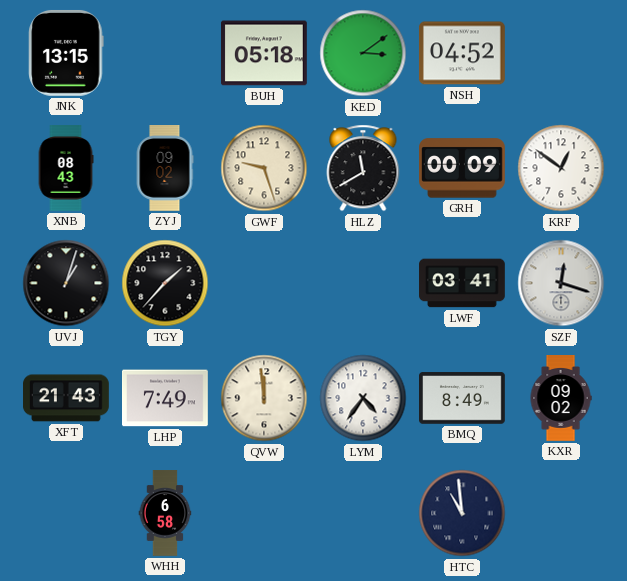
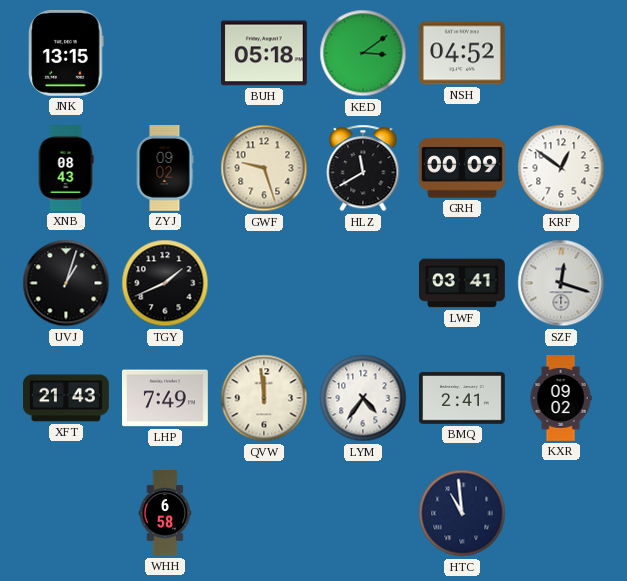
TGY: 1:37 -> 1:41
BMQ: 8:49 -> 2:41
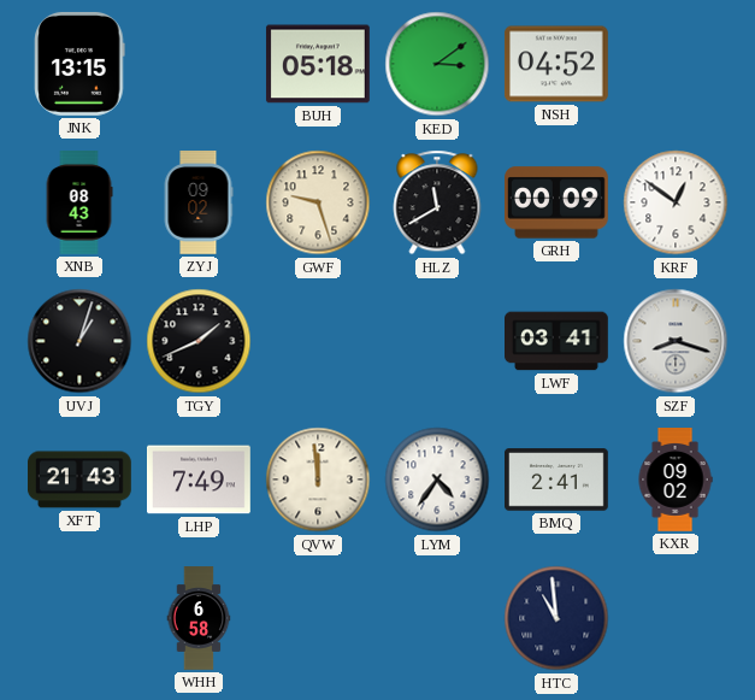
SZF: 12:18 -> 8:18
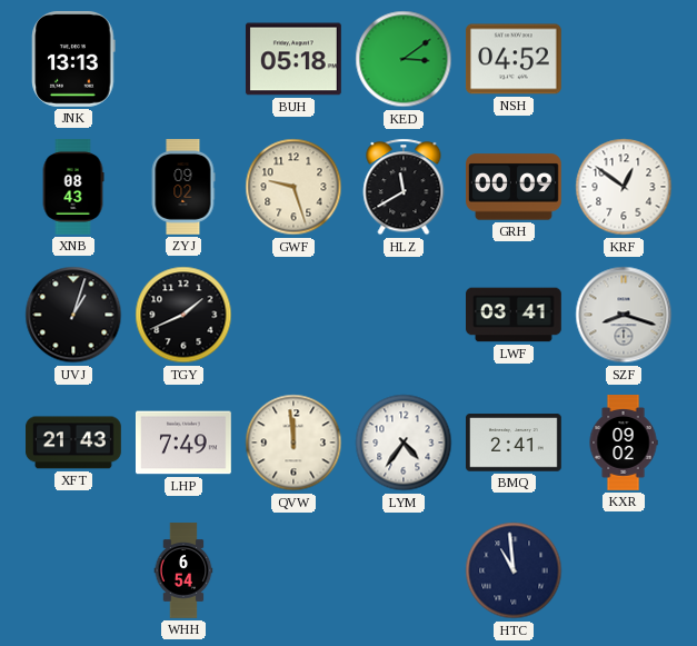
JNK: 13:15 -> 13:13
WHH: 6:58 -> 6:54
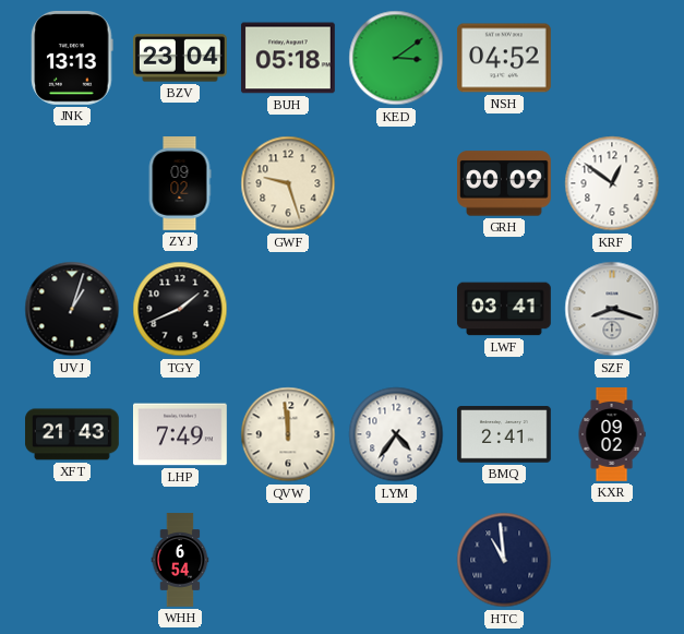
BZV: none -> 23:04
XNB: 08:43 -> none
HLZ: 11:40 -> none
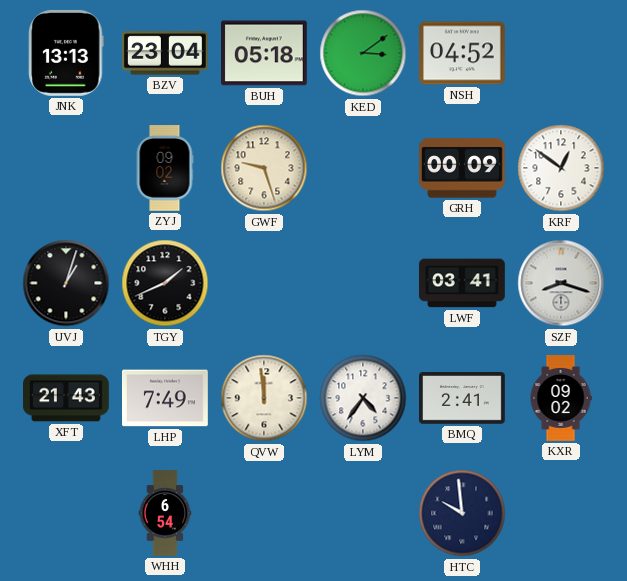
HTC: 10:59 -> 9:59
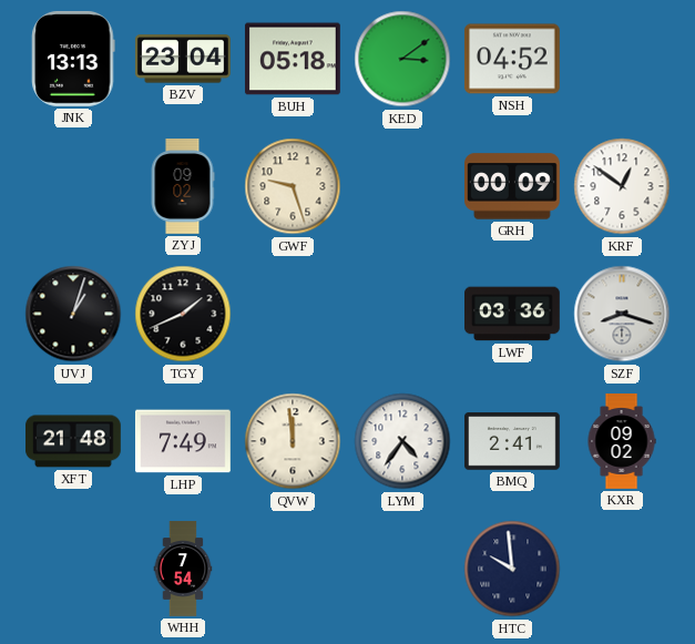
LWF: 03:41 -> 03:36
XFT: 21:43 -> 21:48
WHH: 6:54 -> 7:54
